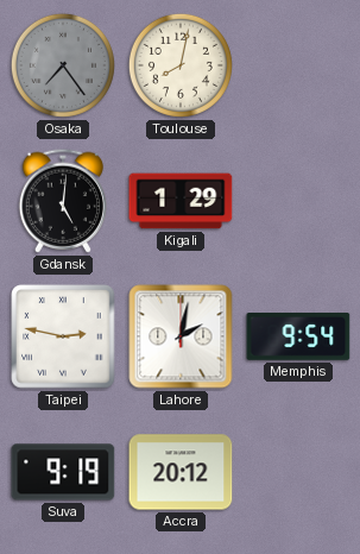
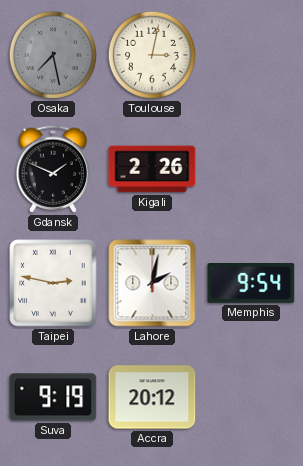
Osaka: 7:24 -> 7:28
Toulouse: 8:02 -> 3:02
Gdansk: 5:01 -> 1:49
Kigali: 1:29 -> 2:26
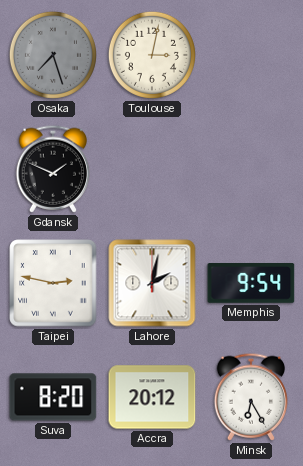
Osaka: 7:28 -> 7:27
Kigali: 2:26 -> none
Suva: 9:19 -> 8:20
Minsk: none -> 6:25
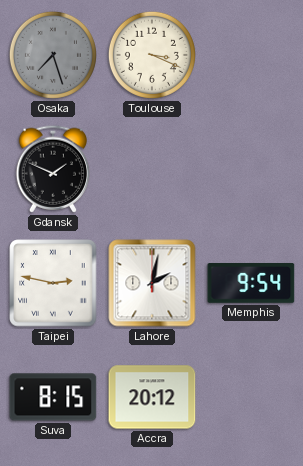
Toulouse: 3:02 -> 3:19
Suva: 8:20 -> 8:15
Minsk: 6:25 -> none
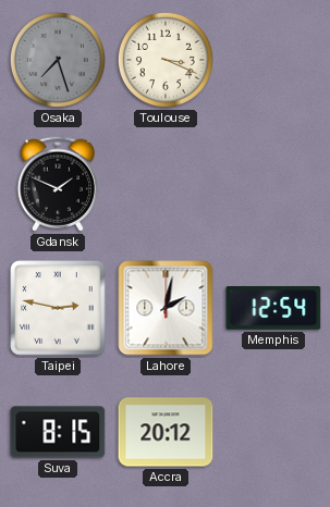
Memphis: 9:54 -> 12:54
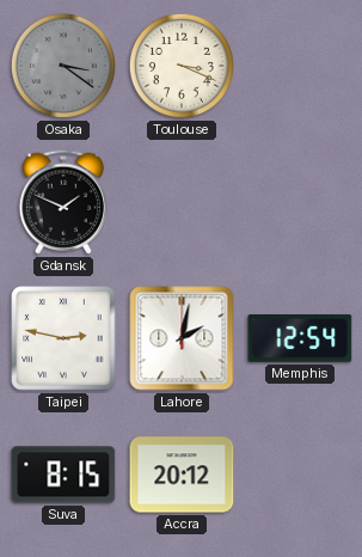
Osaka: 7:27 -> 3:21
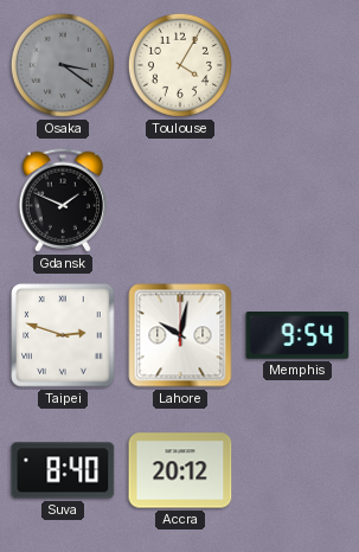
Toulouse: 3:19 -> 4:05
Taipei: 2:47 -> 2:48
Lahore: 2:02 -> 10:02
Memphis: 12:54 -> 9:54
Suva: 8:15 -> 8:40
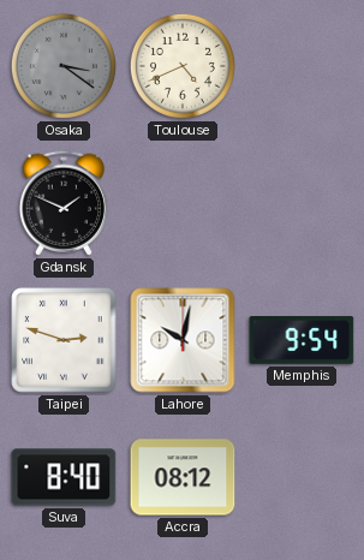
Toulouse: 4:05 -> 4:41
Accra: 20:12 -> 08:12
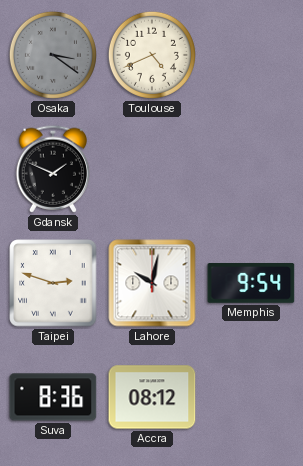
Suva: 8:40 -> 8:36
